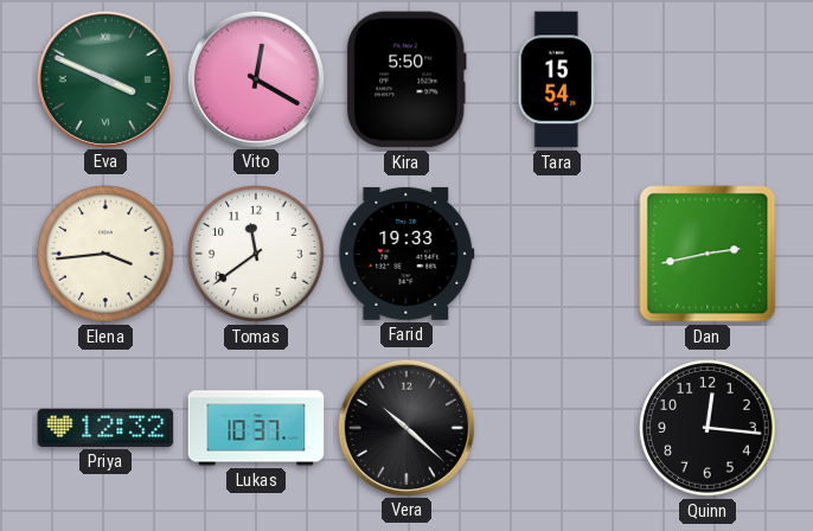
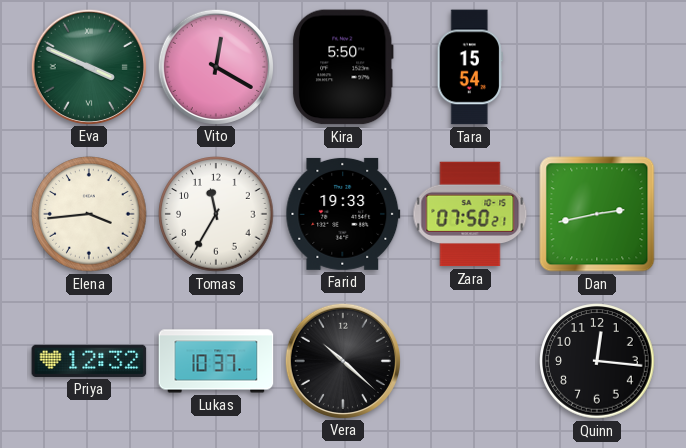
Tomas: 11:39 -> 11:35
Zara: none -> 07:50
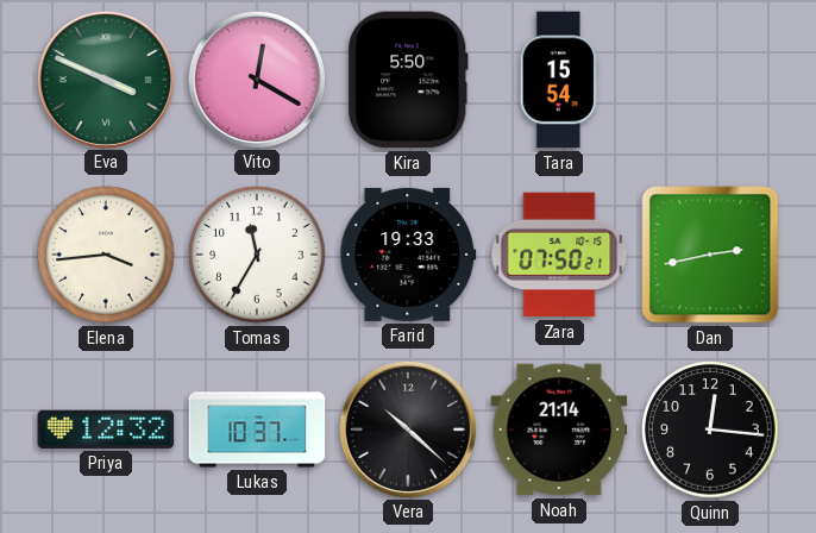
Noah: none -> 21:14
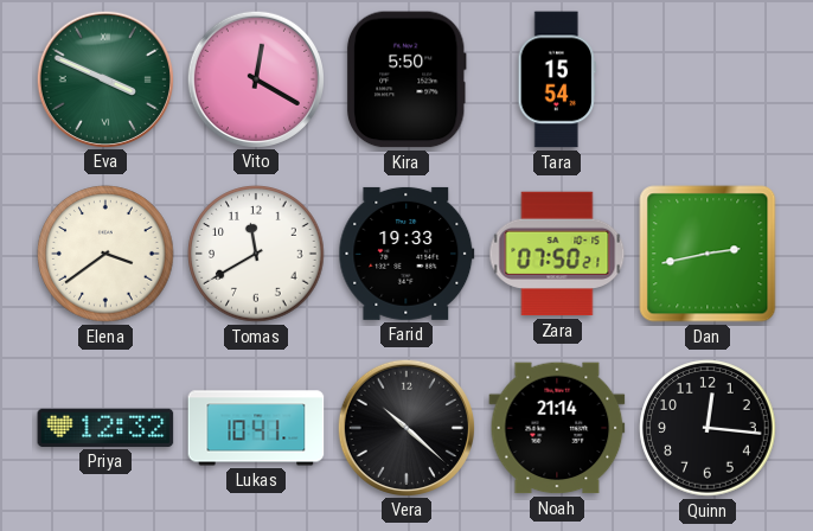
Elena: 3:44 -> 3:39
Tomas: 11:35 -> 11:40
Lukas: 10:37 -> 10:41
